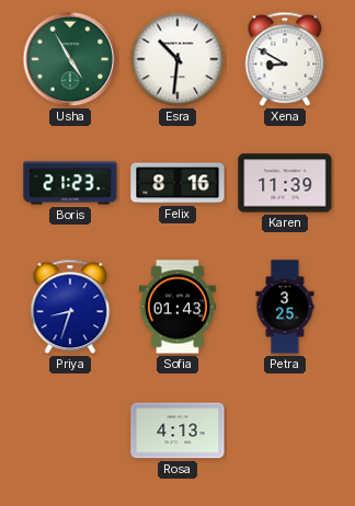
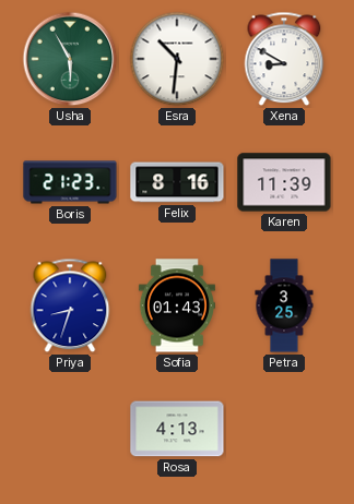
Usha: 4:55 -> 5:55
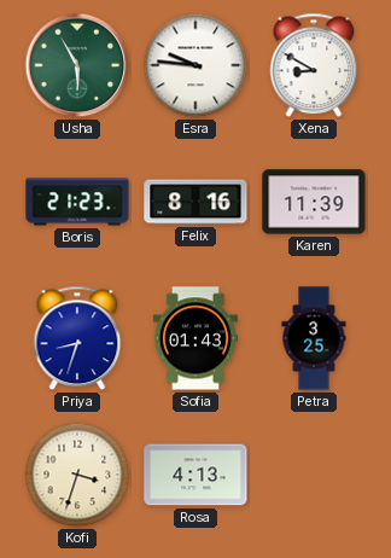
Esra: 10:31 -> 9:46
Kofi: none -> 3:33
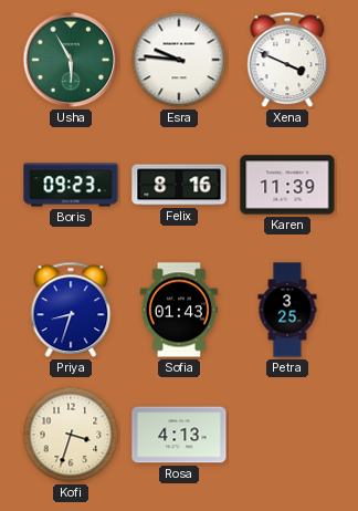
Xena: 8:50 -> 3:49
Boris: 21:23 -> 09:23
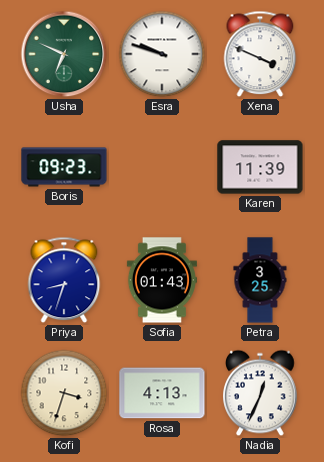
Usha: 5:55 -> 6:49
Esra: 9:46 -> 9:48
Felix: 8:16 -> none
Nadia: none -> 12:34
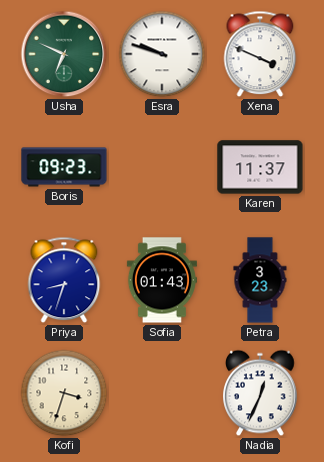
Karen: 11:39 -> 11:37
Petra: 3:25 -> 3:23
Rosa: 4:13 -> none
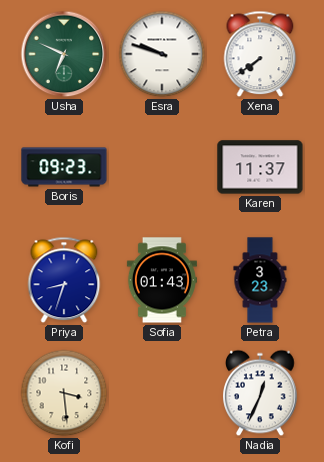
Xena: 3:49 -> 7:39
Kofi: 3:33 -> 3:29
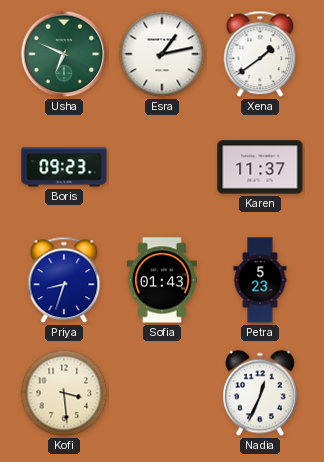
Esra: 9:48 -> 1:13
Xena: 7:39 -> 1:39
Petra: 3:23 -> 5:23
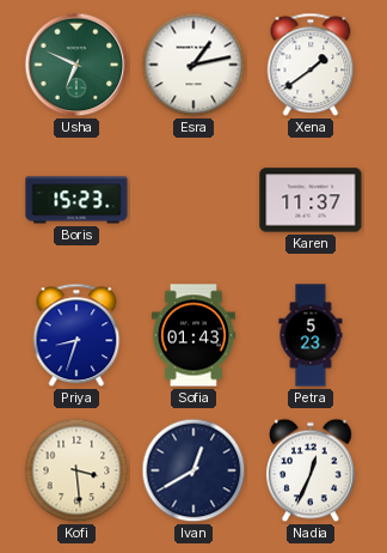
Boris: 09:23 -> 15:23
Ivan: none -> 12:40
